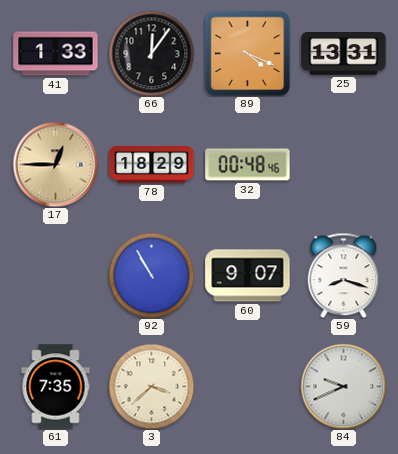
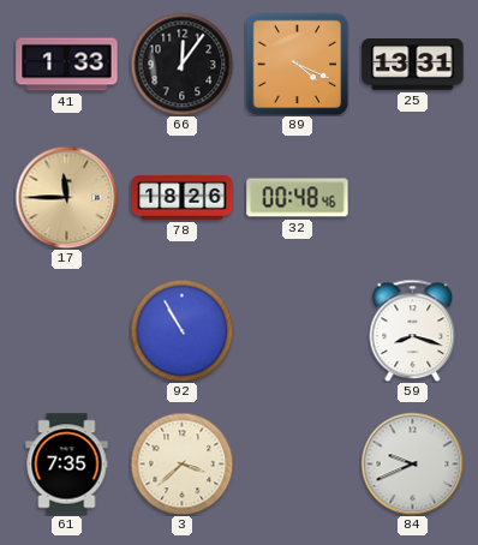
17: 12:45 -> 11:45
78: 18:29 -> 18:26
60: 9:07 -> none
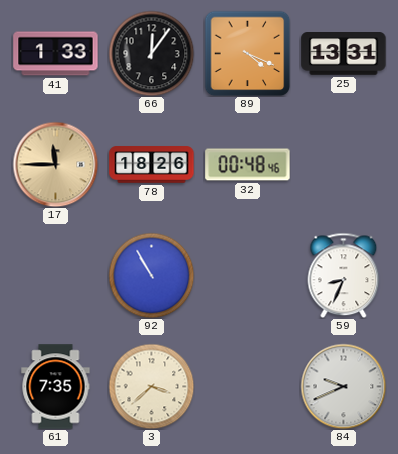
59: 8:18 -> 8:34
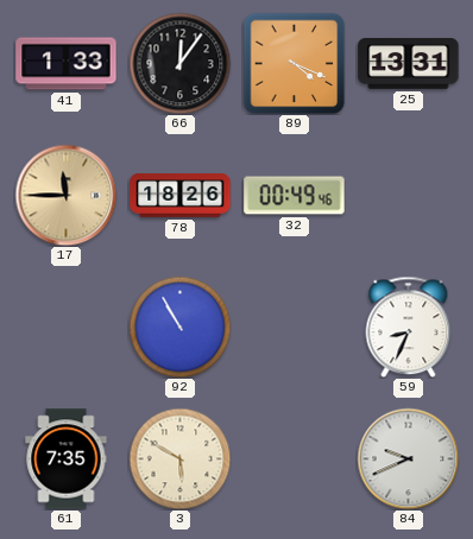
32: 00:48 -> 00:49
3: 3:38 -> 5:50
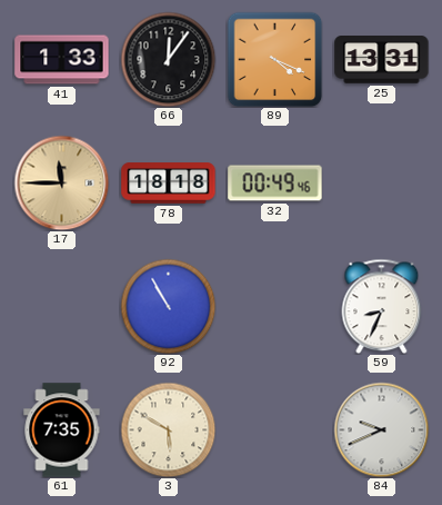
78: 18:26 -> 18:18
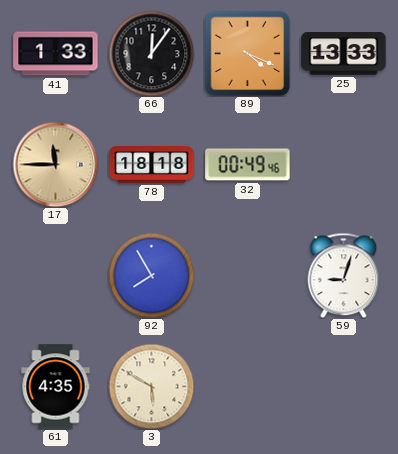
25: 13:31 -> 13:33
92: 10:55 -> 7:55
59: 8:34 -> 9:03
61: 7:35 -> 4:35
84: 9:41 -> none
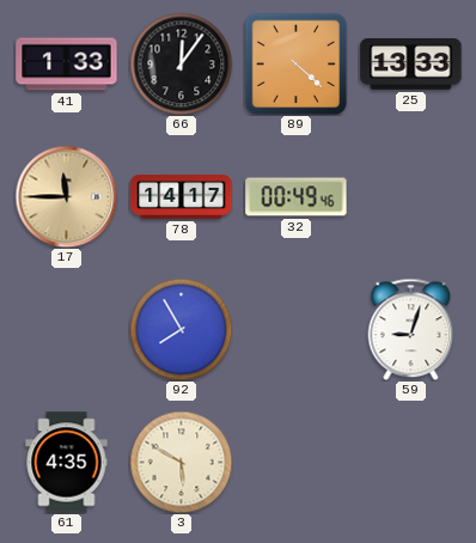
89: 4:19 -> 4:22
78: 18:18 -> 14:17
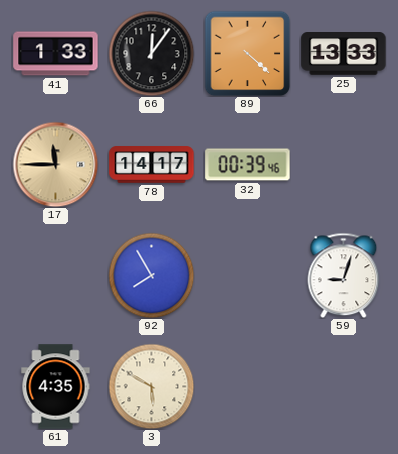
32: 00:49 -> 00:39
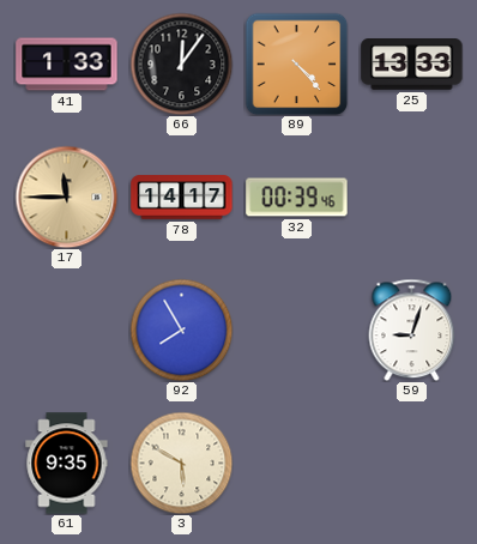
89: 4:22 -> 4:23
61: 4:35 -> 9:35
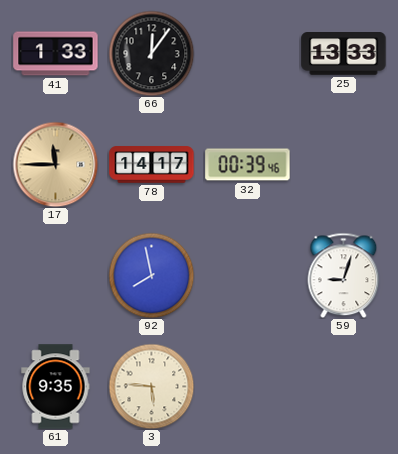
89: 4:23 -> none
92: 7:55 -> 7:58
3: 5:50 -> 5:46
